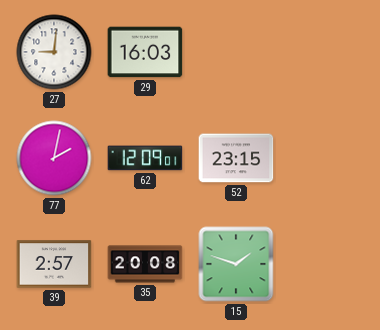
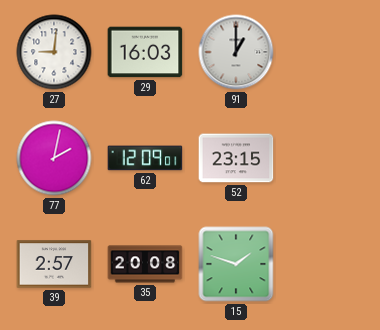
91: none -> 1:00
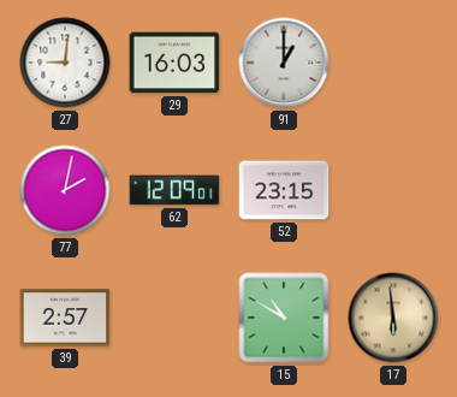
35: 20:08 -> none
15: 1:48 -> 10:50
17: none -> 5:59
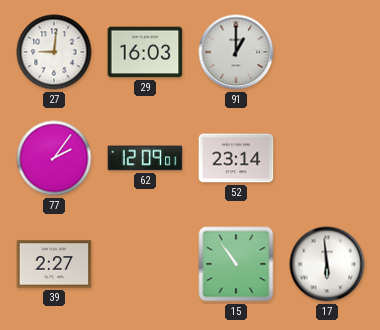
77: 2:02 -> 2:06
52: 23:15 -> 23:14
39: 2:57 -> 2:27
15: 10:50 -> 10:54
17 dial: champagne -> white
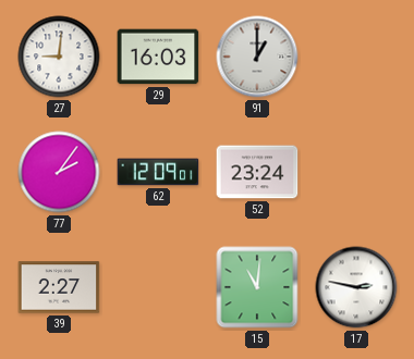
52: 23:14 -> 23:24
15: 10:54 -> 11:01
17: 5:59 -> 2:47
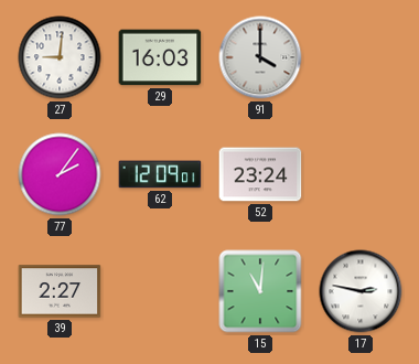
91: 1:00 -> 4:00
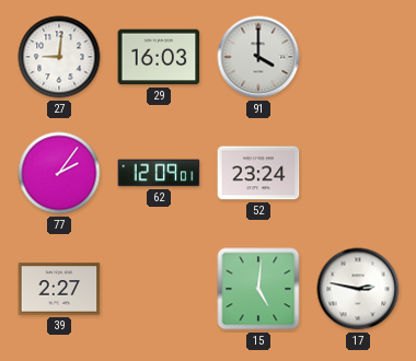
15: 11:01 -> 5:01
